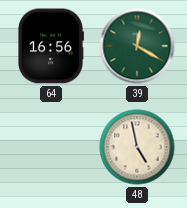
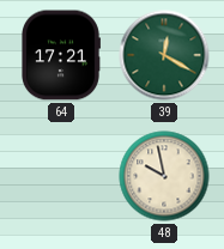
64: 16:56 -> 17:21
48: 4:58 -> 9:58
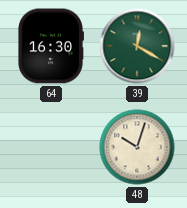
64: 17:21 -> 16:30
48: 9:58 -> 10:03
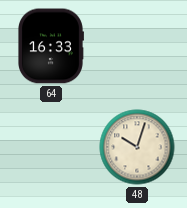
64: 16:30 -> 16:33
39: 12:20 -> none
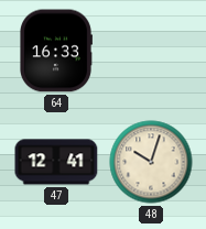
47: none -> 12:41
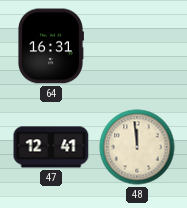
64: 16:33 -> 16:31
48: 10:03 -> 11:59
